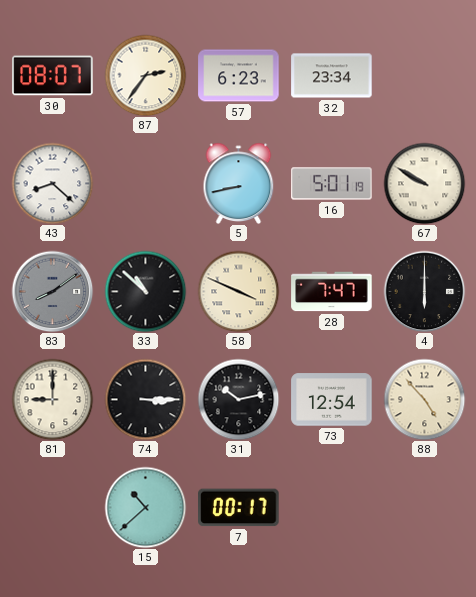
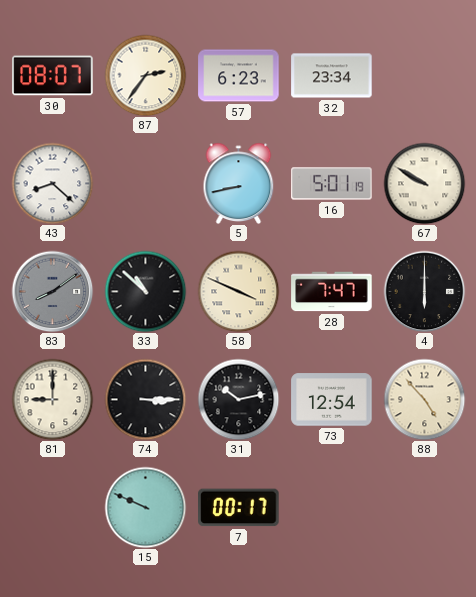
15: 10:38 -> 9:49
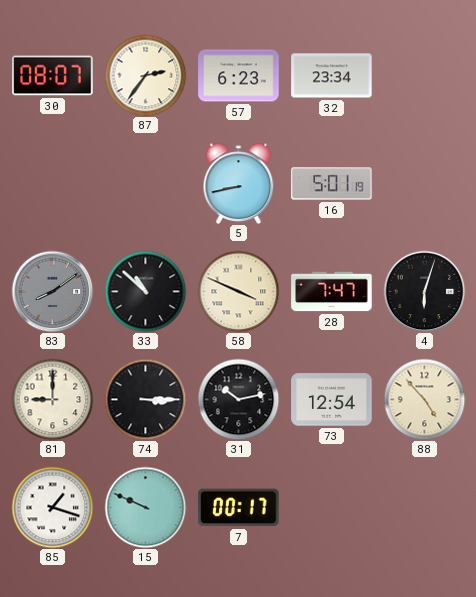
43: 8:22 -> none
67: 9:50 -> none
4: 6:00 -> 6:03
85: none -> 1:18
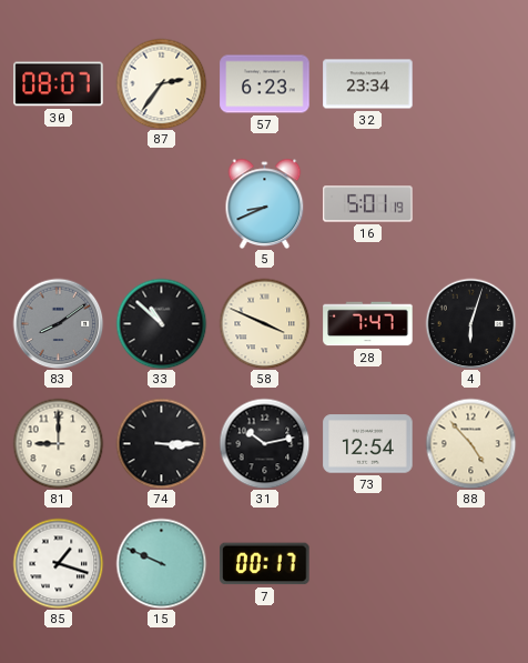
5: 8:43 -> 8:41
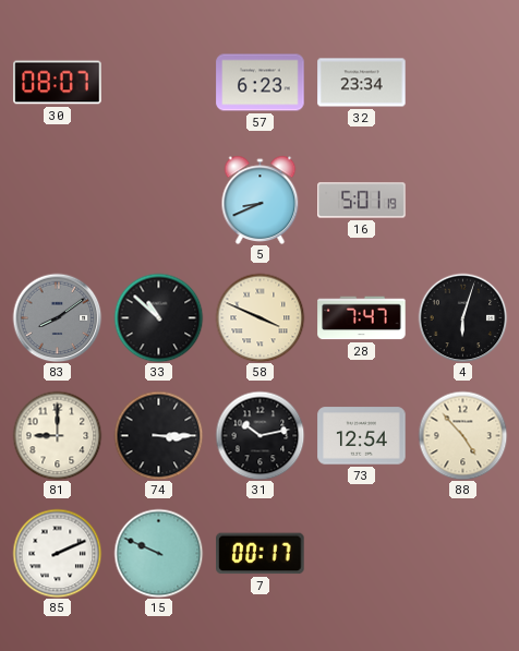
87: 2:36 -> none
85: 1:18 -> 2:11
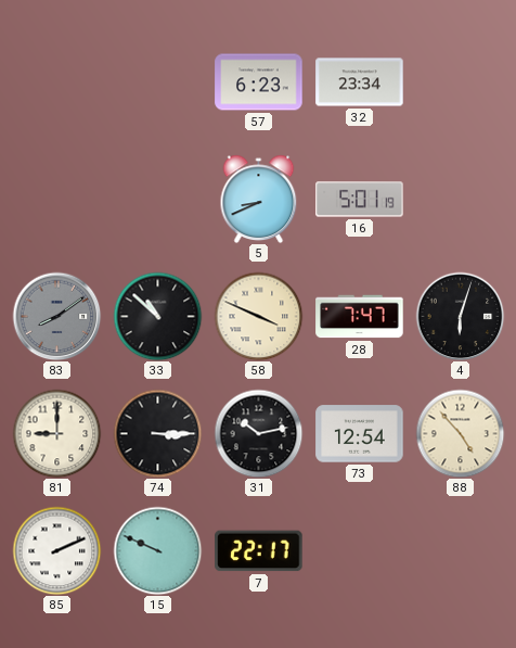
30: 08:07 -> none
7: 00:17 -> 22:17
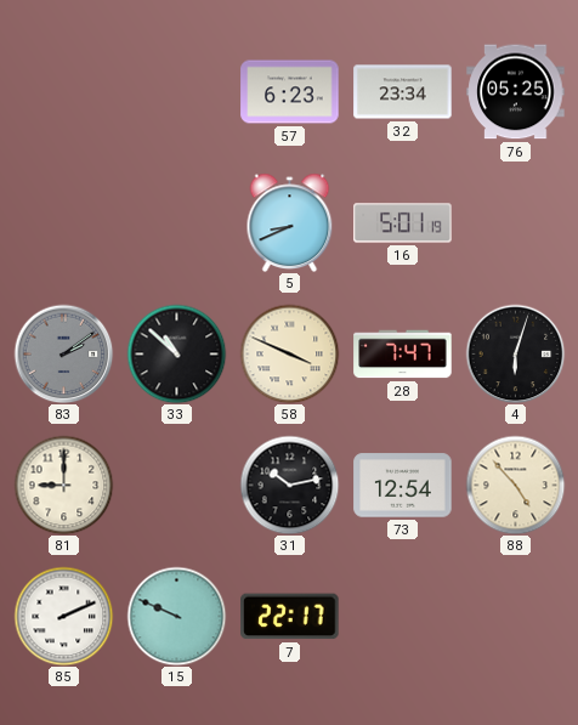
76: none -> 05:25
83: 8:09 -> 2:09
74: 3:15 -> none
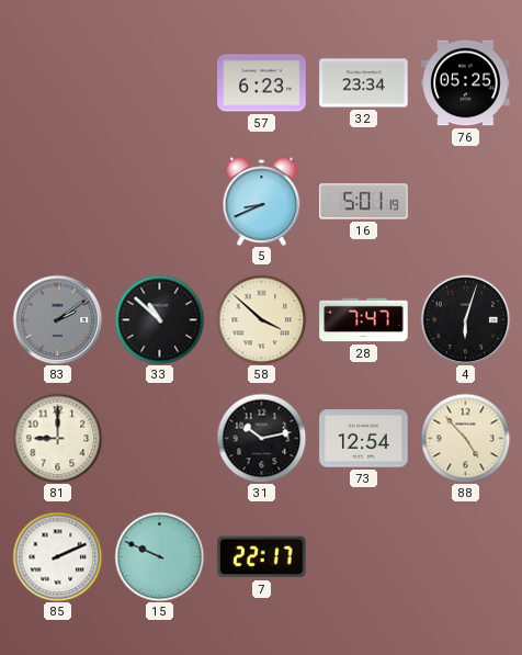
58: 3:49 -> 3:52
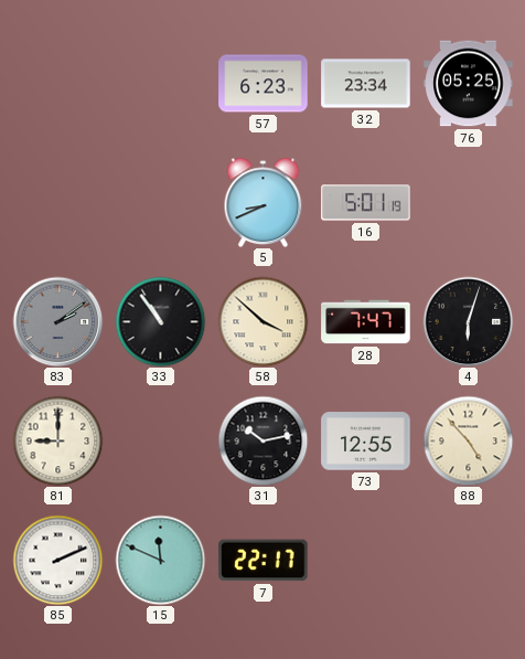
33: 10:52 -> 10:54
73: 12:54 -> 12:55
15: 9:49 -> 11:49
